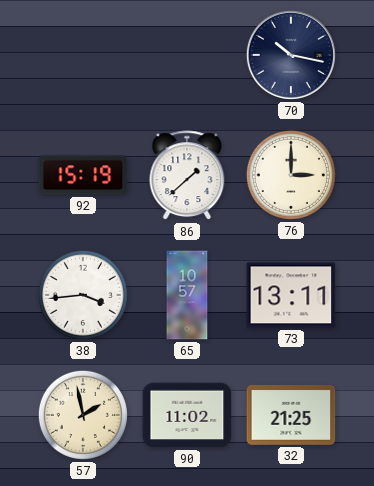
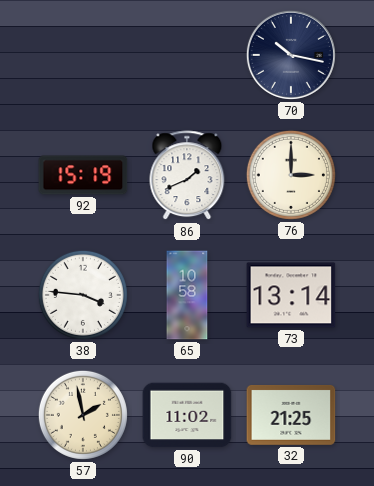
86: 1:38 -> 1:41
38: 3:44 -> 3:46
65: 10:57 -> 10:58
73: 13:11 -> 13:14
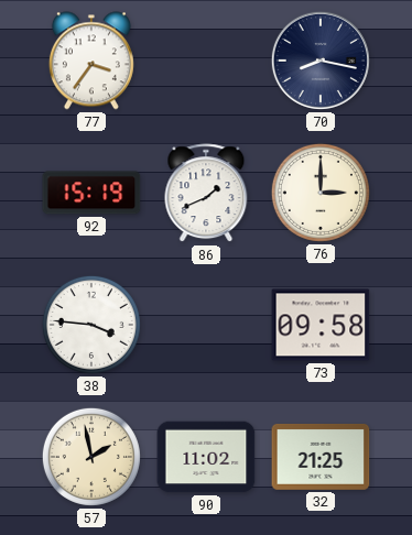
77: none -> 3:36
70: 10:17 -> 8:17
65: 10:58 -> none
73: 13:14 -> 09:58
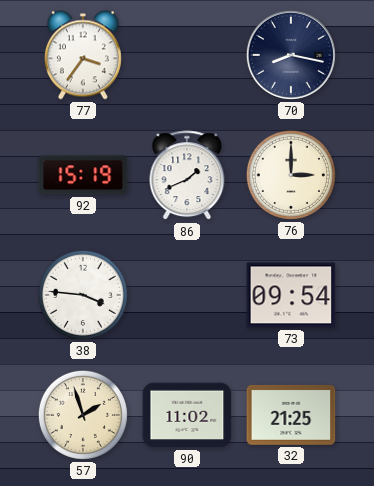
73: 09:58 -> 09:54
57: 1:58 -> 1:57
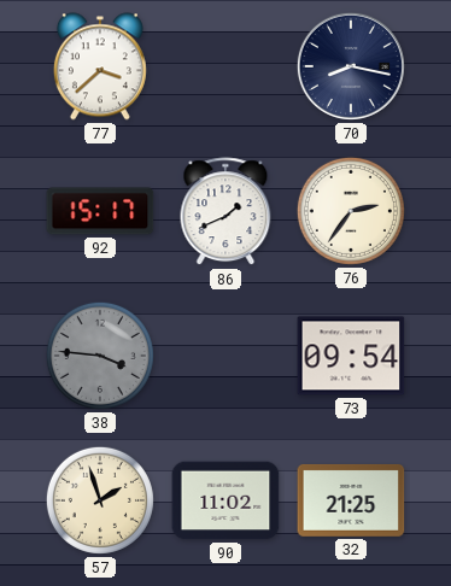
77: 3:36 -> 3:38
92: 15:19 -> 15:17
76: 3:00 -> 2:36
38 dial: white -> grey
